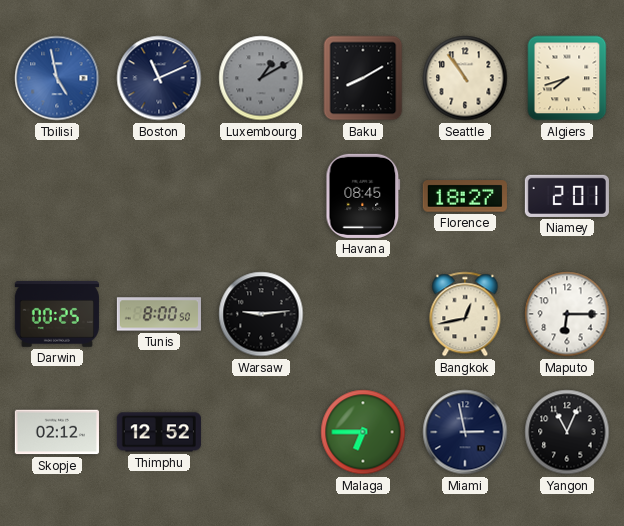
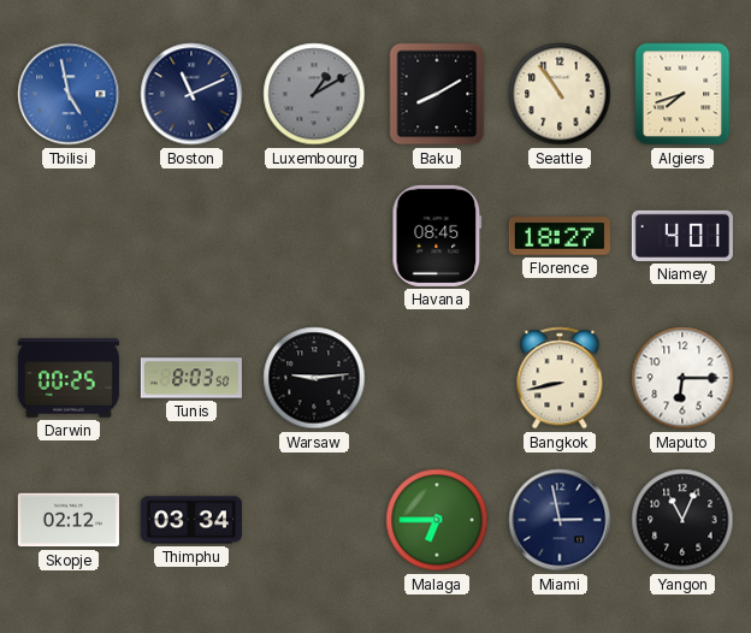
Niamey: 2:01 -> 4:01
Tunis: 8:00 -> 8:03
Bangkok: 12:43 -> 8:43
Thimphu: 12:52 -> 03:34
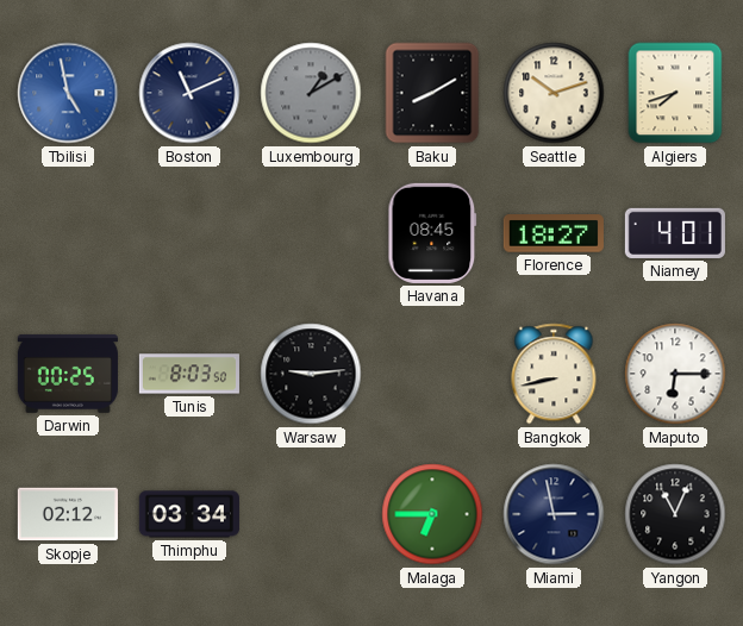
Seattle: 10:54 -> 10:12
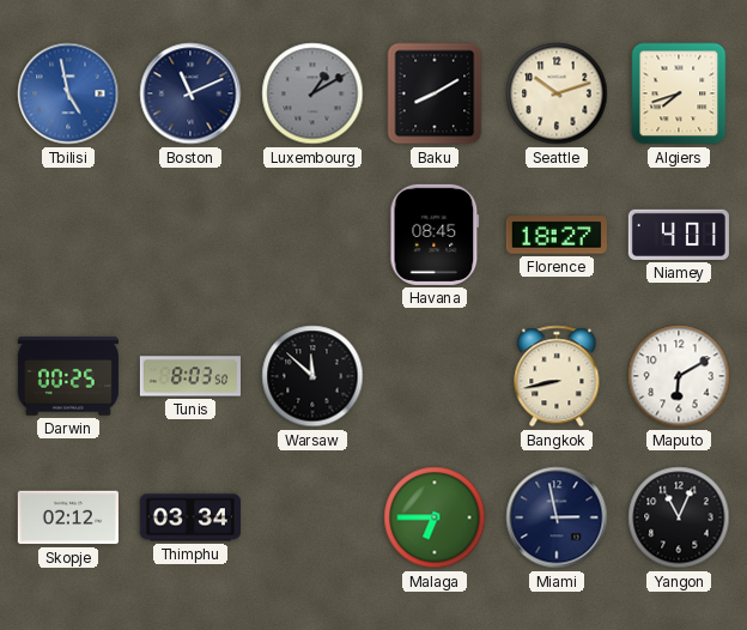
Warsaw: 9:14 -> 11:52
Maputo: 6:15 -> 6:10
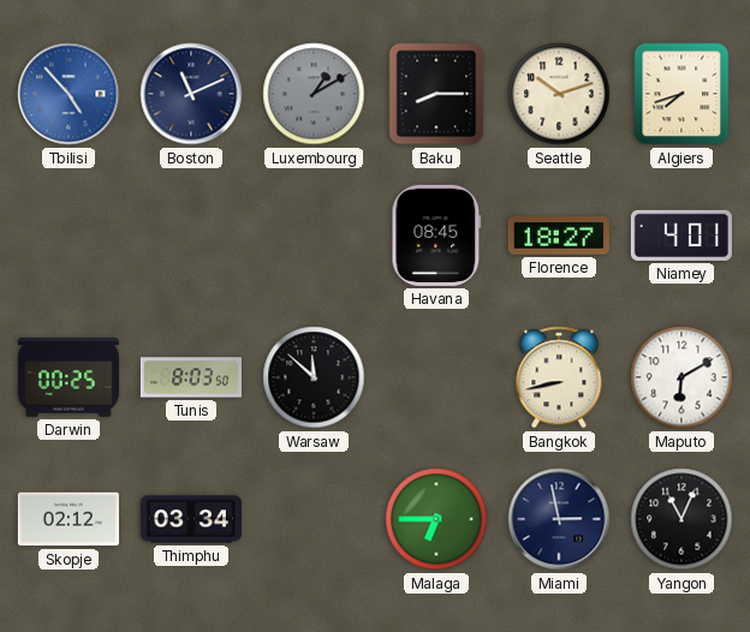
Tbilisi: 4:58 -> 4:53
Baku: 8:10 -> 8:15
